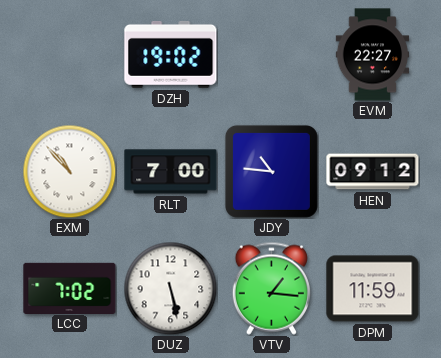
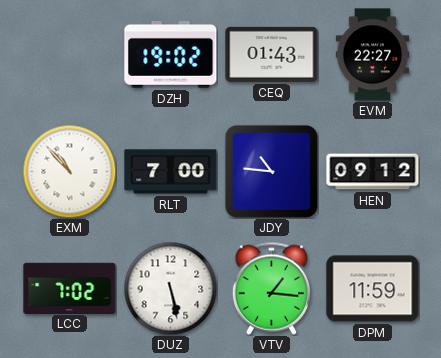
CEQ: none -> 01:43
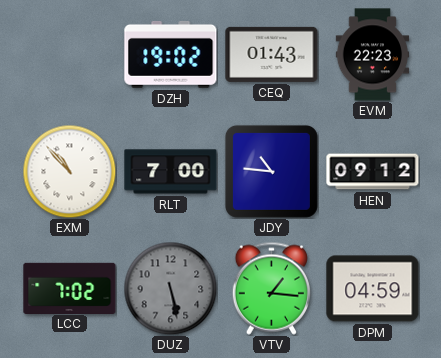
EVM: 22:27 -> 22:23
DUZ dial: white -> grey
DPM: 11:59 -> 04:59
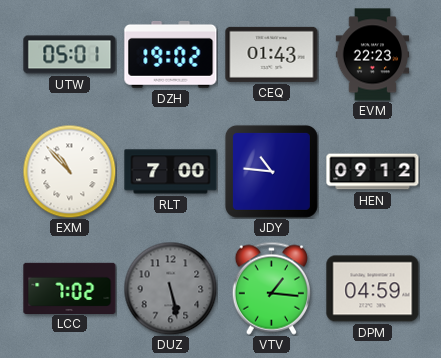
UTW: none -> 05:01
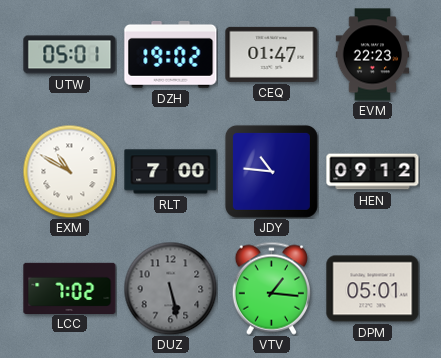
CEQ: 01:43 -> 01:47
EXM: 10:53 -> 10:50
DPM: 04:59 -> 05:01
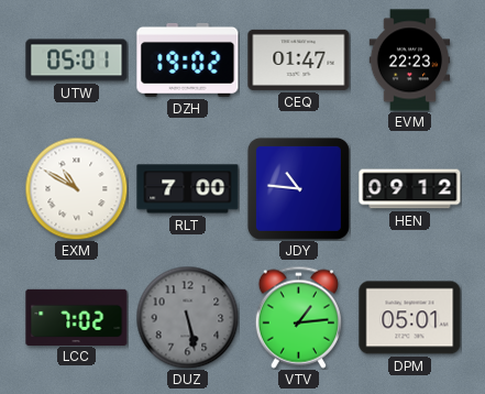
VTV: 1:16 -> 1:14
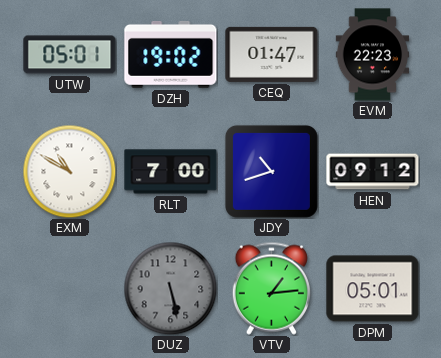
JDY: 10:46 -> 10:42
LCC: 7:02 -> none
